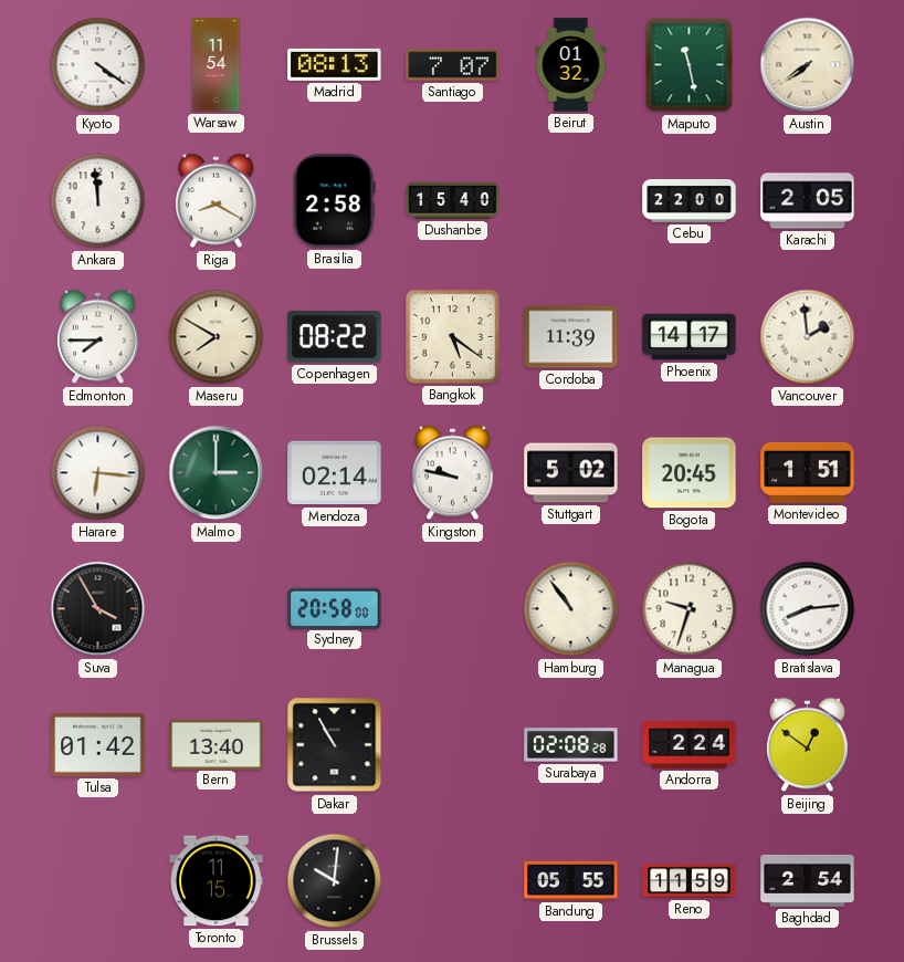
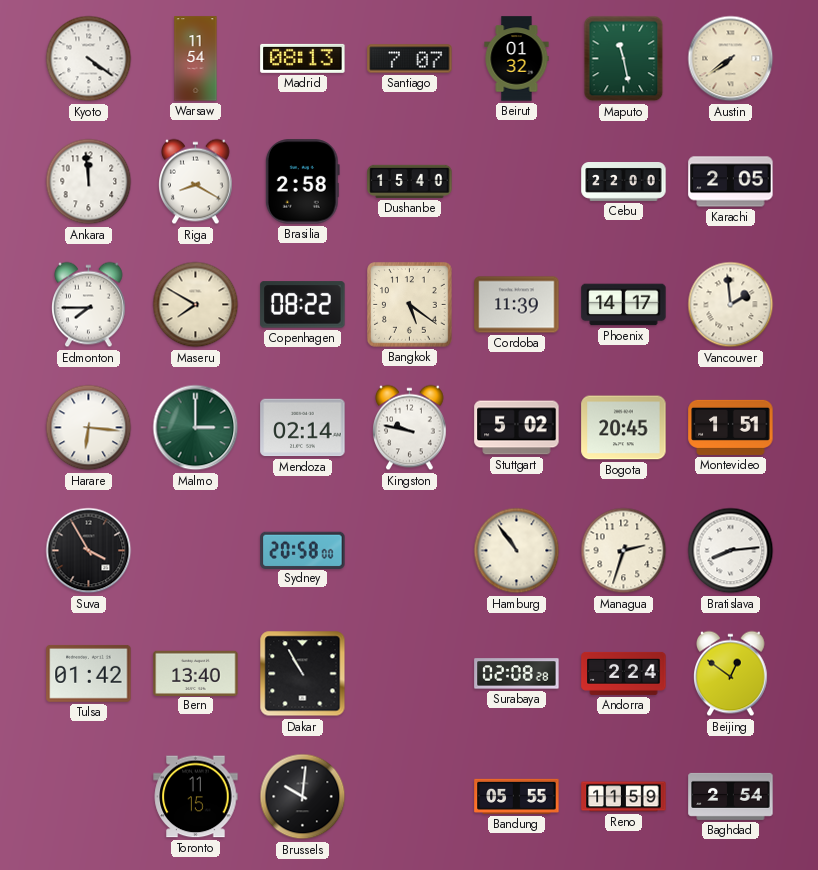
Managua: 9:33 -> 2:33
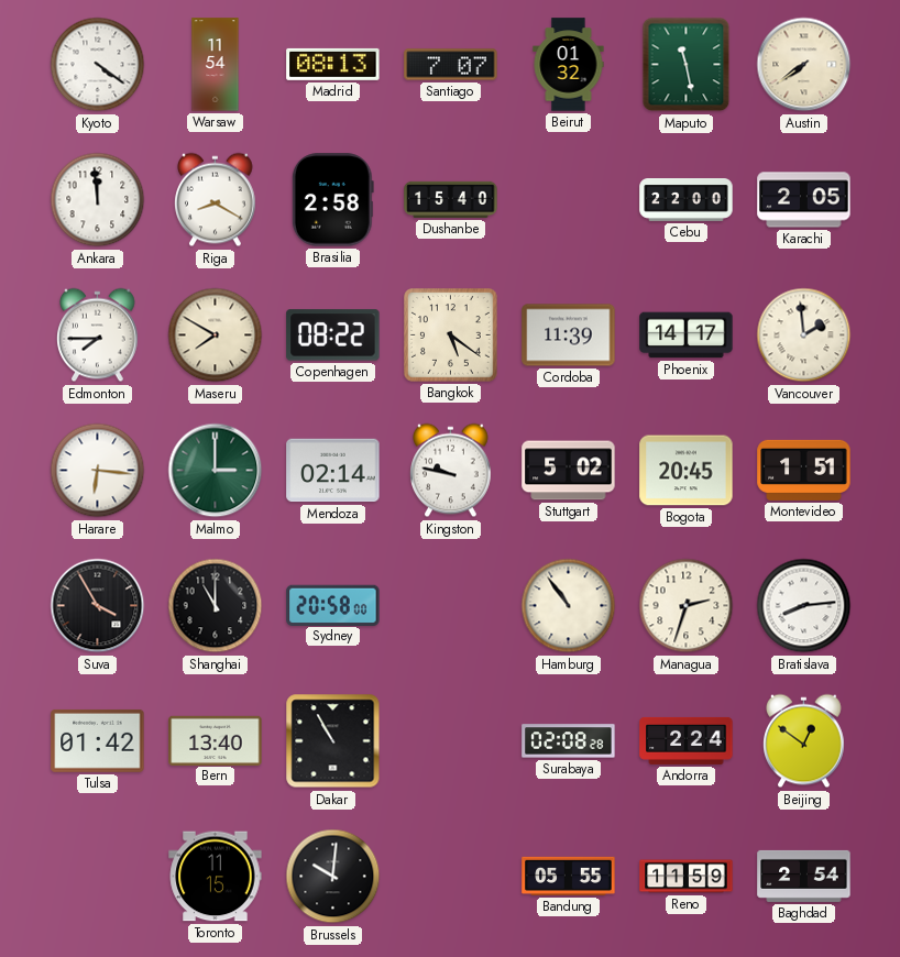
Shanghai: none -> 11:00
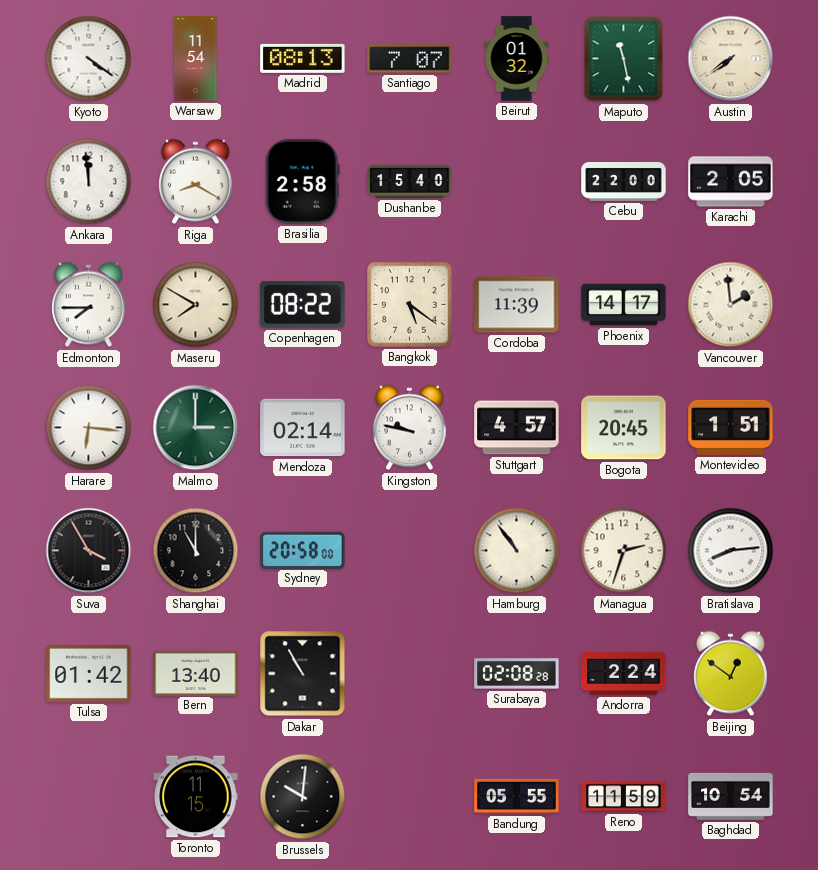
Stuttgart: 5:02 -> 4:57
Baghdad: 2:54 -> 10:54
